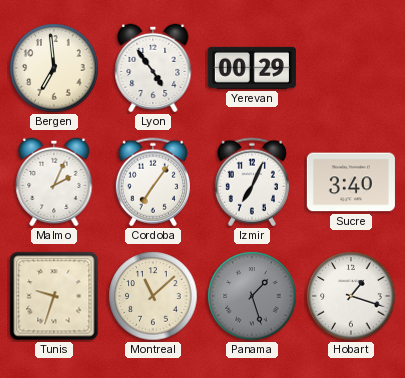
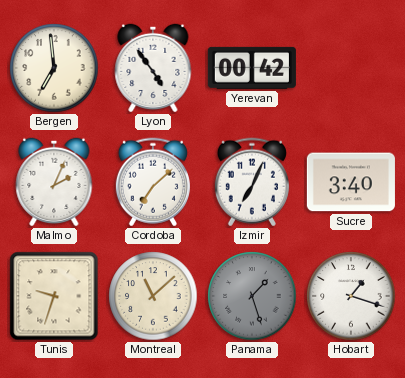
Yerevan: 00:29 -> 00:42
Cordoba: 7:06 -> 7:08
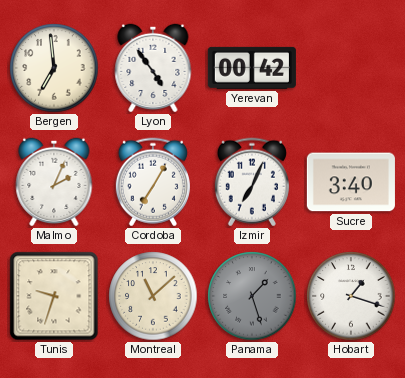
Cordoba: 7:08 -> 7:05
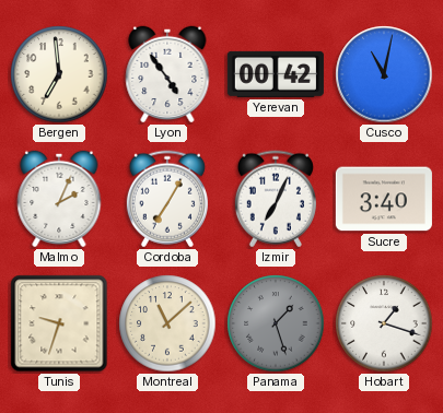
Cusco: none -> 11:02
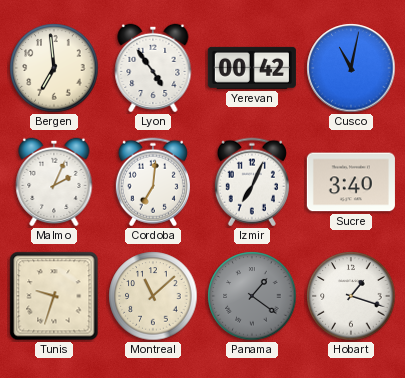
Cordoba: 7:05 -> 7:01
Panama: 1:27 -> 1:21
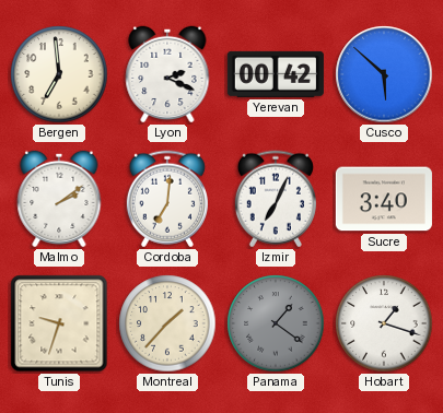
Lyon: 4:54 -> 2:19
Cusco: 11:02 -> 5:52
Malmo: 2:04 -> 2:09
Montreal: 11:08 -> 1:37
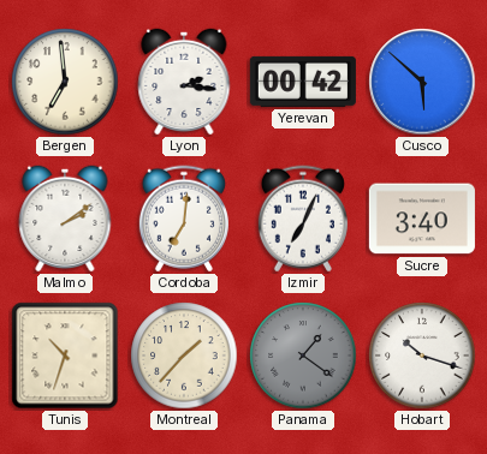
Lyon: 2:19 -> 2:16
Tunis: 9:33 -> 10:33
Hobart: 1:18 -> 10:18
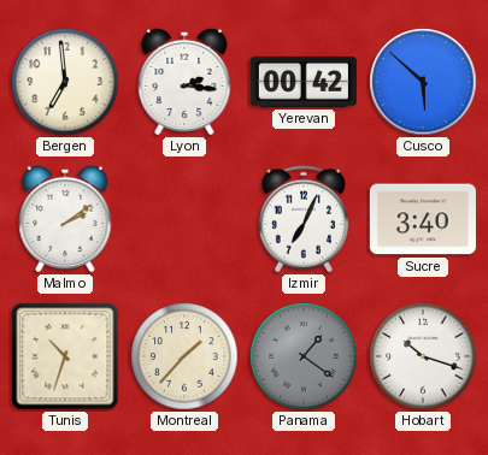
Cordoba: 7:01 -> none
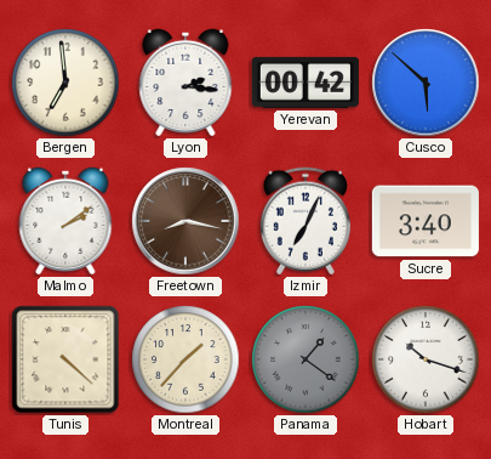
Freetown: none -> 8:17
Tunis: 10:33 -> 4:22
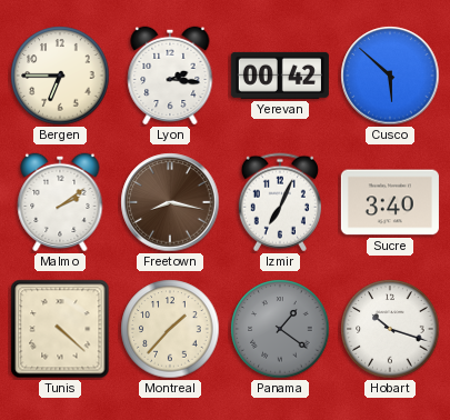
Bergen: 6:59 -> 6:45
